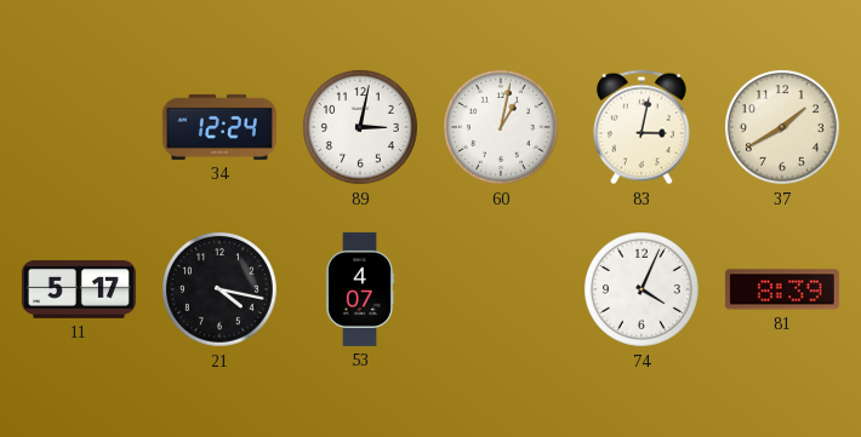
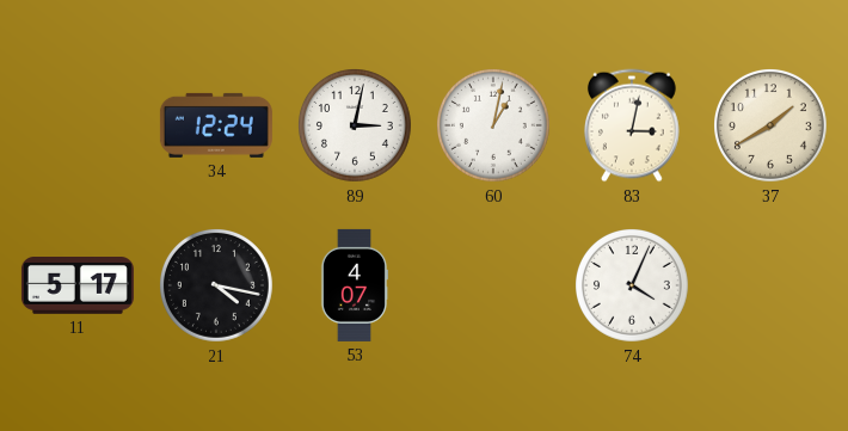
81: 8:39 -> none
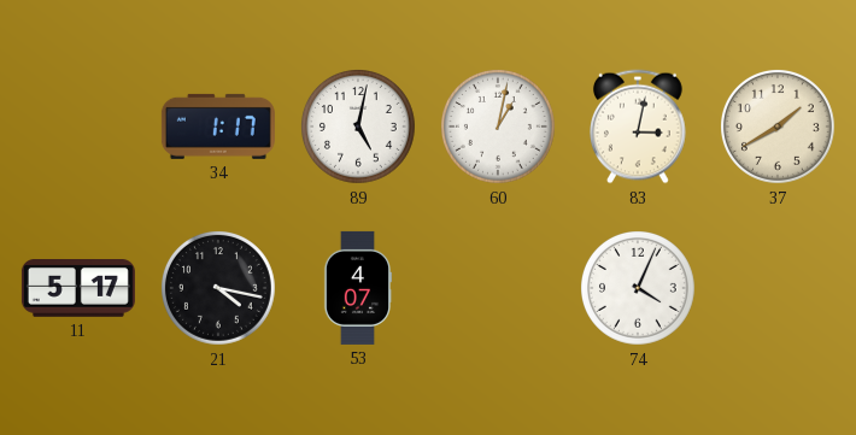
34: 12:24 -> 1:17
89: 3:02 -> 5:02
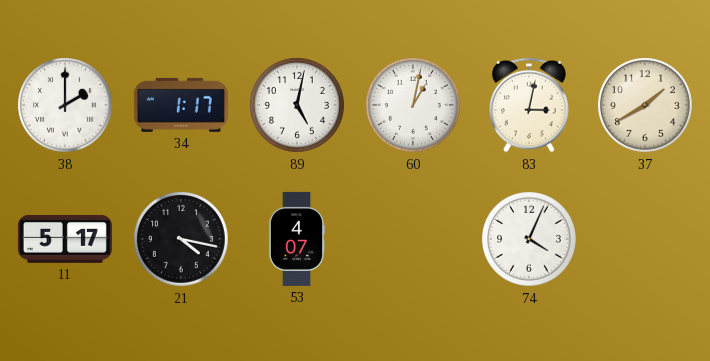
38: none -> 2:00
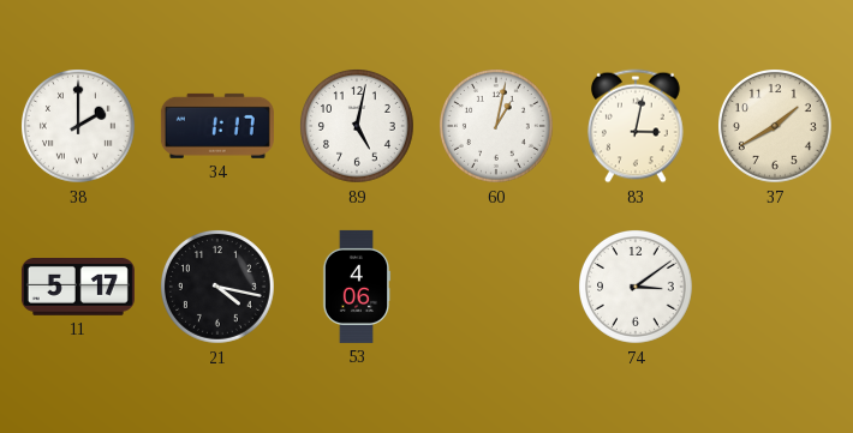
53: 4:07 -> 4:06
74: 4:04 -> 3:09
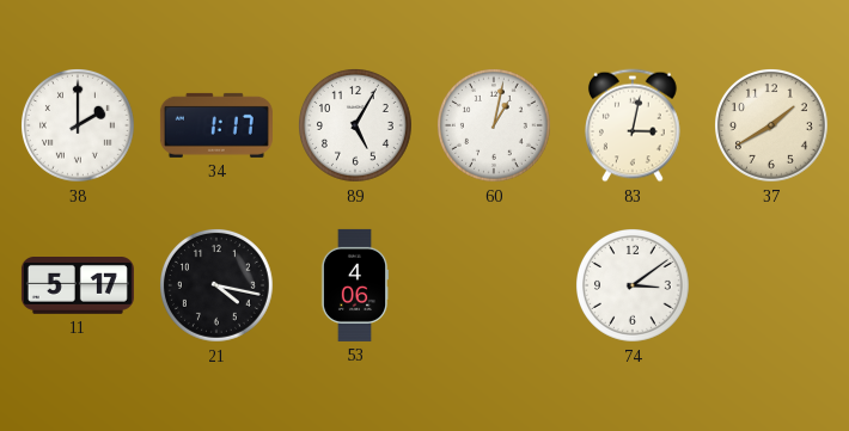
89: 5:02 -> 5:05
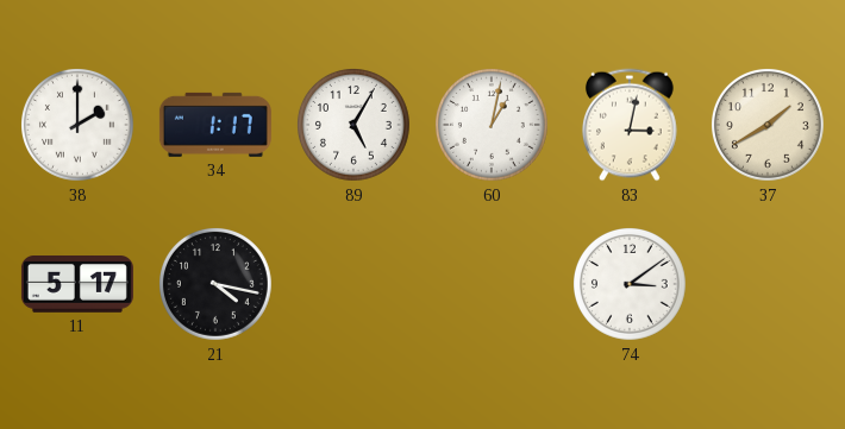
53: 4:06 -> none
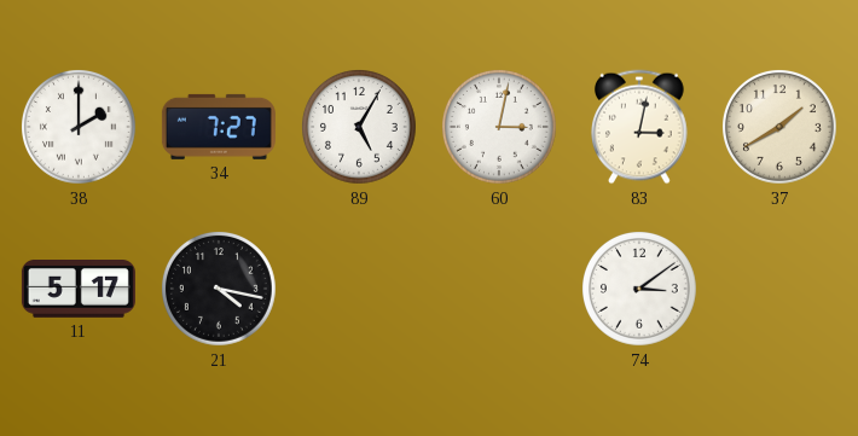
34: 1:17 -> 7:27
60: 1:02 -> 3:02
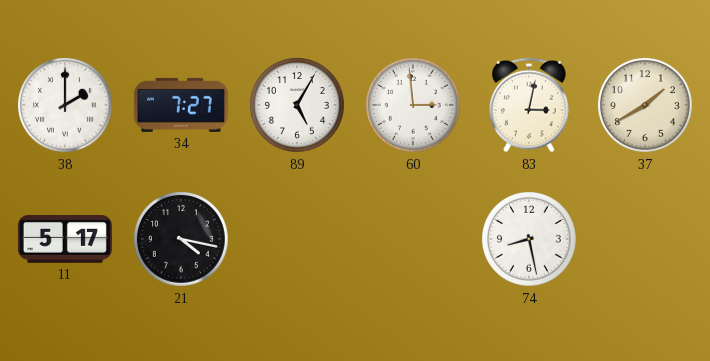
60: 3:02 -> 2:59
74: 3:09 -> 8:28
